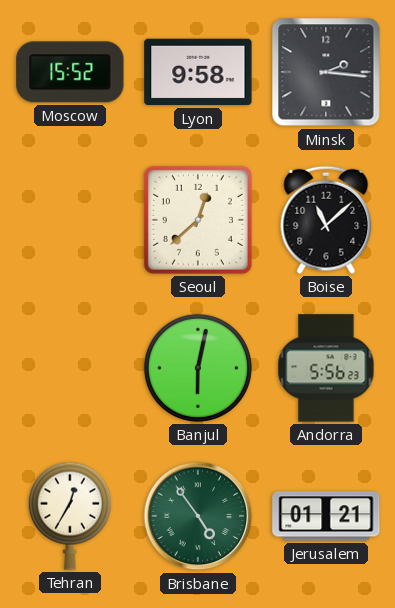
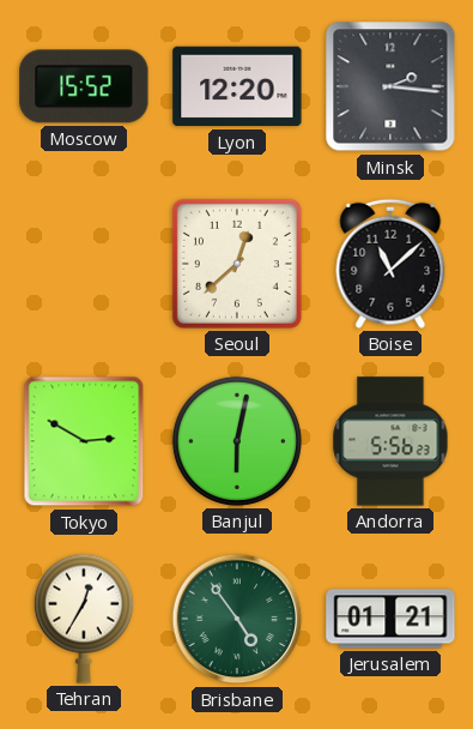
Lyon: 9:58 -> 12:20
Tokyo: none -> 2:50
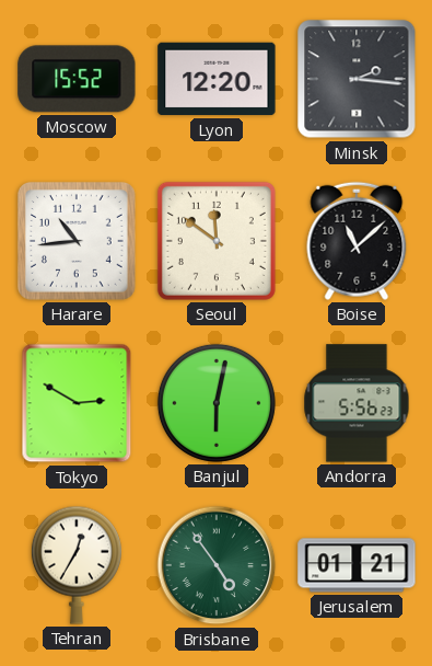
Harare: none -> 10:44
Seoul: 12:38 -> 11:51
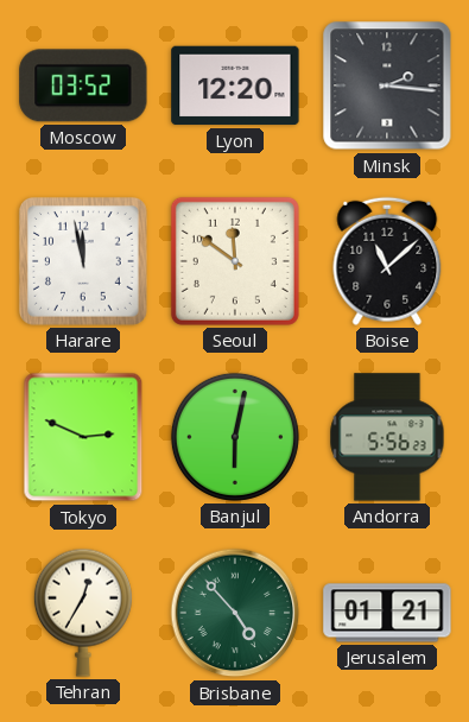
Moscow: 15:52 -> 03:52
Harare: 10:44 -> 11:58
Tokyo: 2:50 -> 2:49
Brisbane: 4:54 -> 4:53
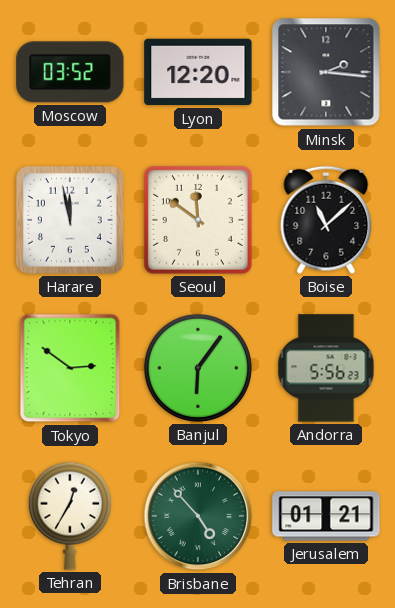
Tokyo: 2:49 -> 2:51
Banjul: 6:02 -> 6:06
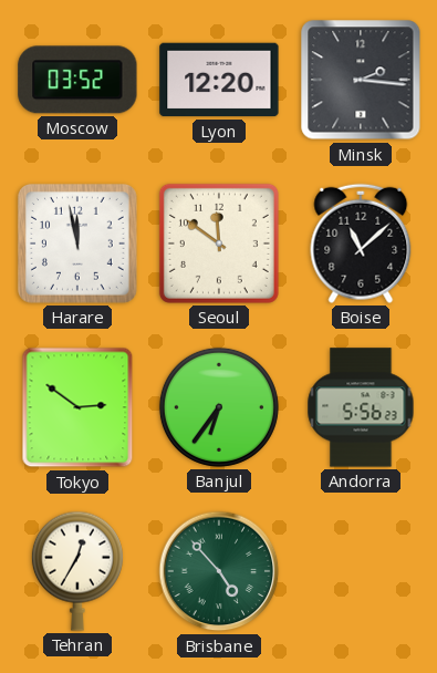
Banjul: 6:06 -> 6:36
Jerusalem: 01:21 -> none
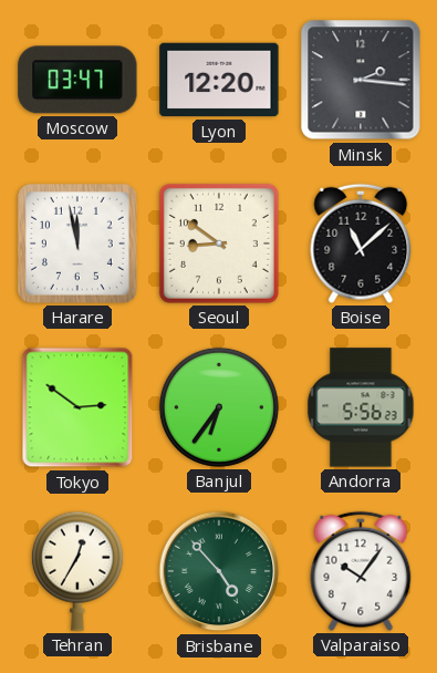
Moscow: 03:52 -> 03:47
Seoul: 11:51 -> 8:51
Valparaiso: none -> 10:06
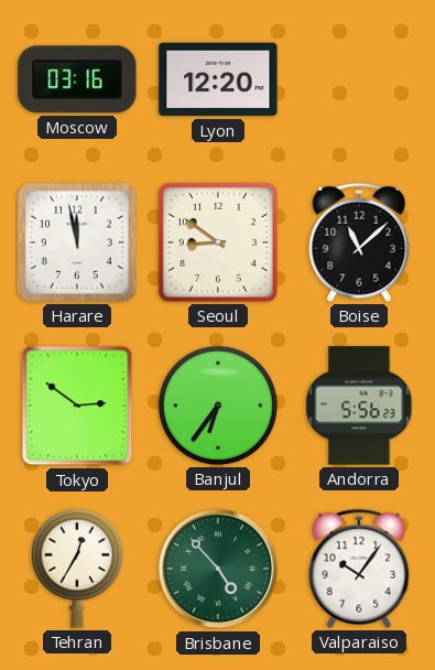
Moscow: 03:47 -> 03:16
Minsk: 2:16 -> none
